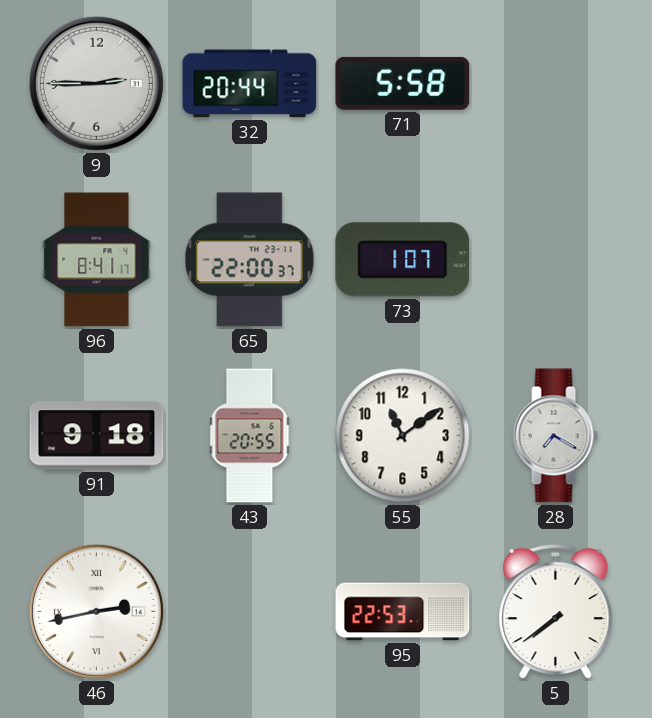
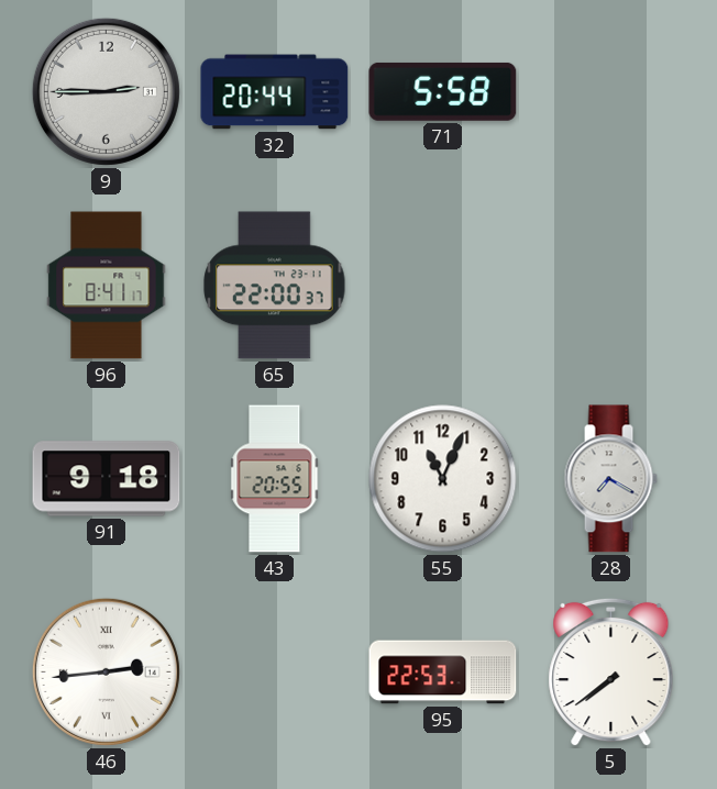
73: 1:07 -> none
55: 11:09 -> 11:04
46: 2:43 -> 2:44
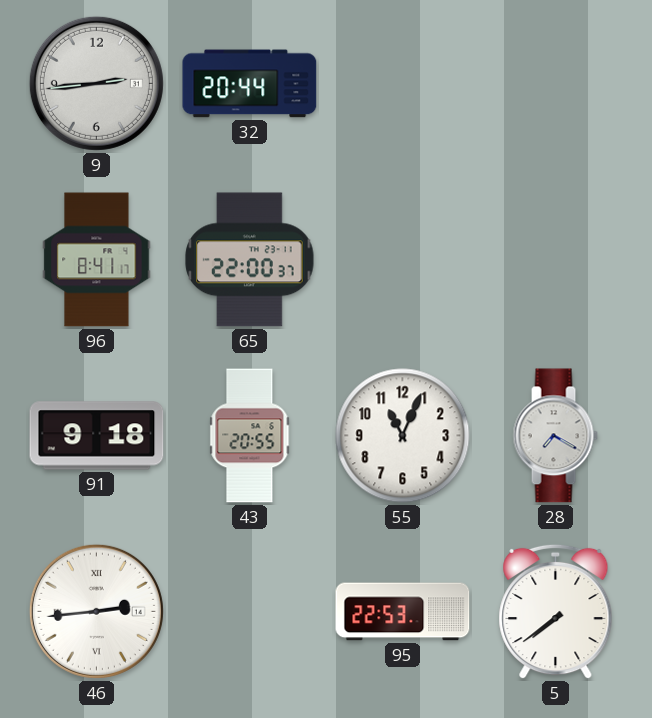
9: 2:45 -> 2:44
71: 5:58 -> none
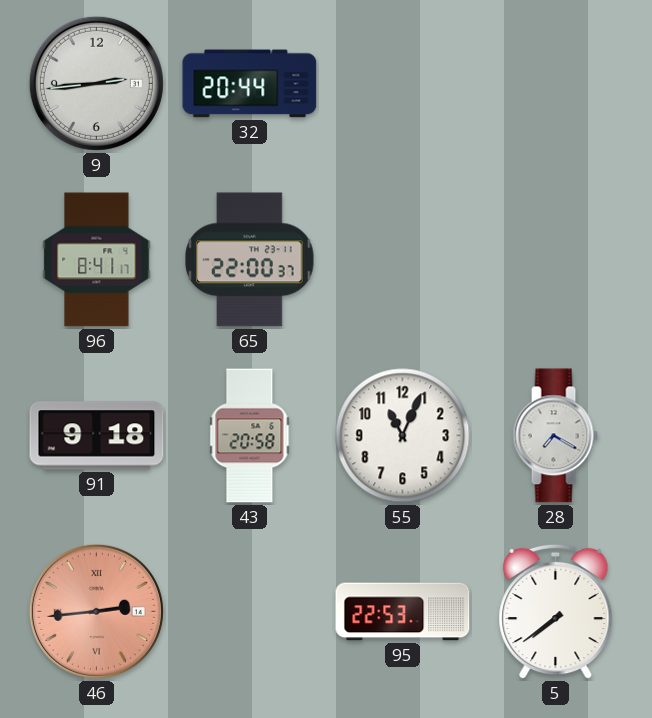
43: 20:55 -> 20:58
46 dial: white -> salmon
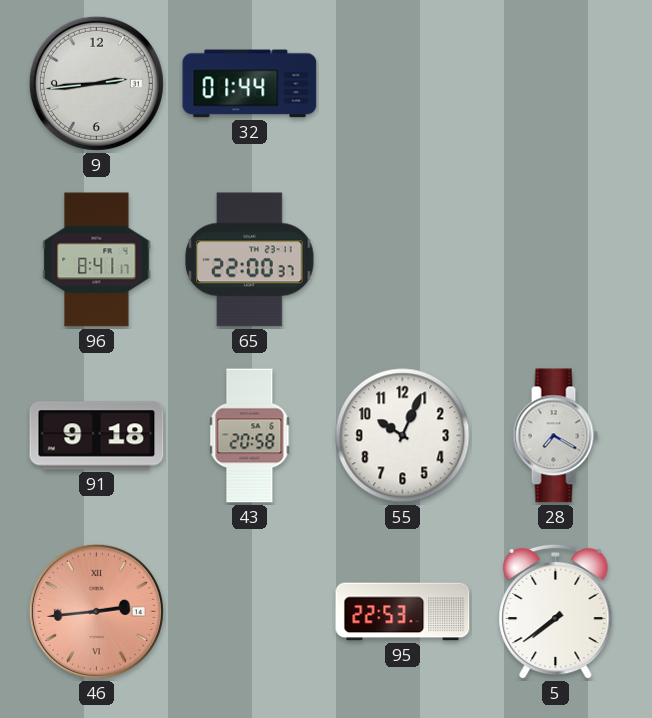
32: 20:44 -> 01:44
55: 11:04 -> 10:04
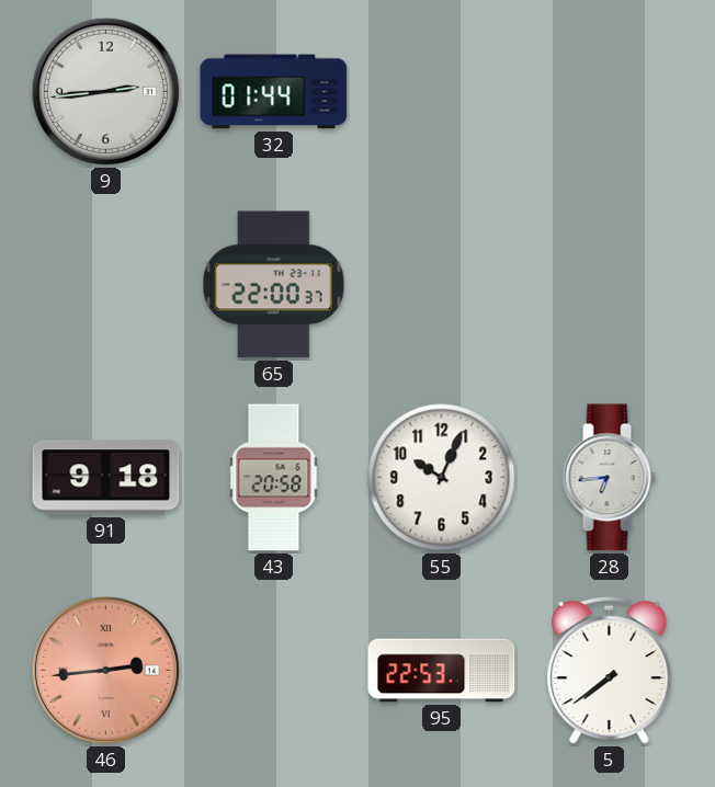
96: 8:41 -> none
28: 7:20 -> 6:44
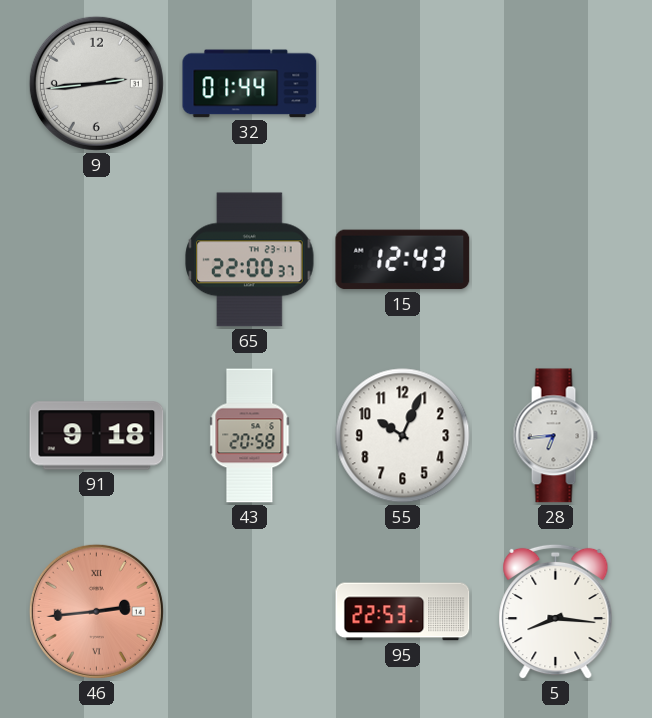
15: none -> 12:43
5: 7:39 -> 8:16
